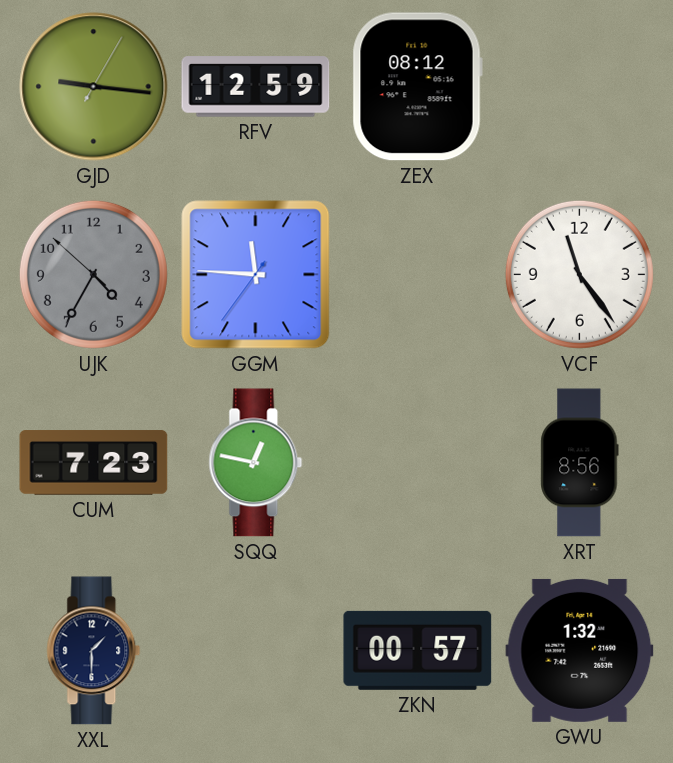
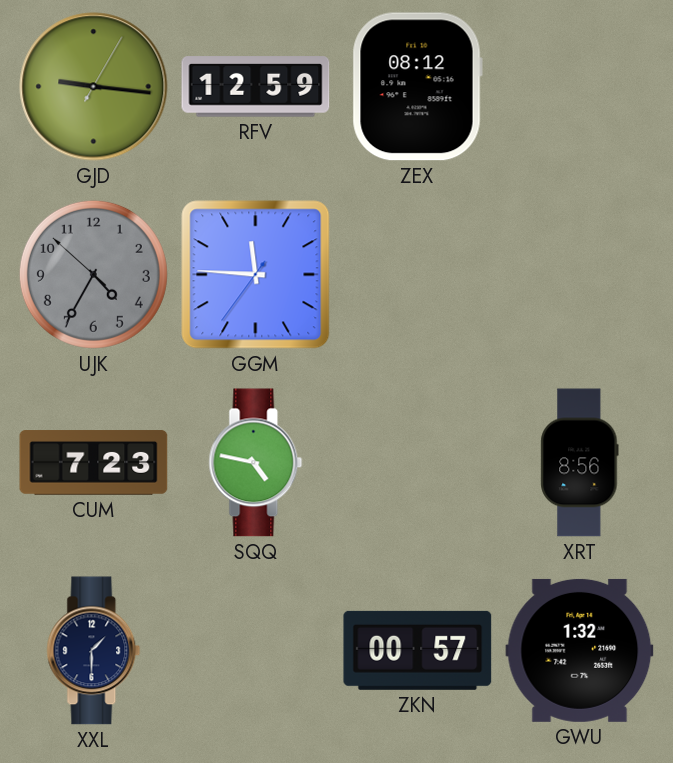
VCF: 11:24 -> none
SQQ: 12:47 -> 4:47
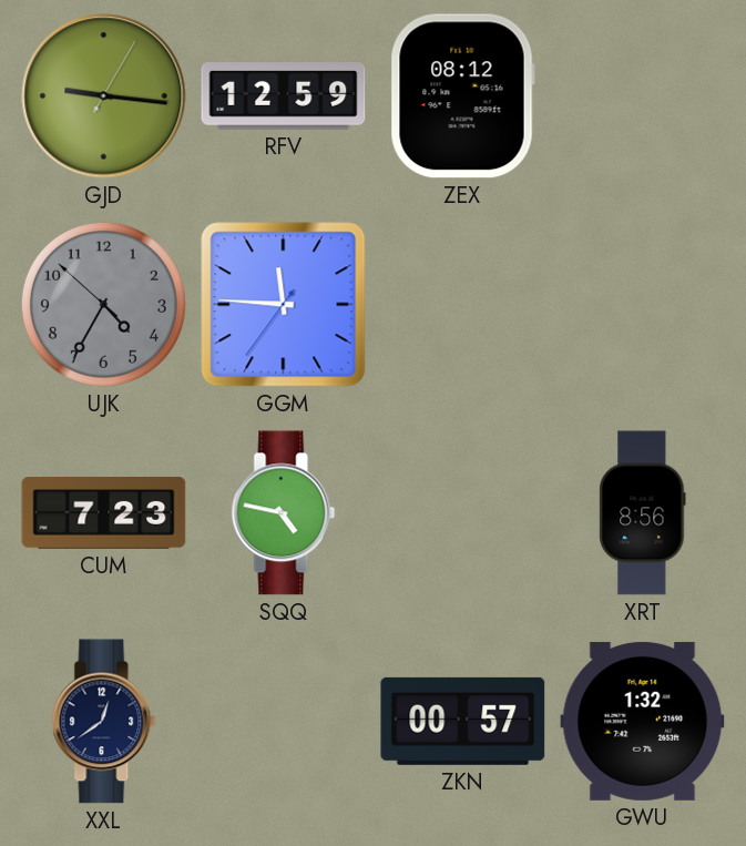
XXL: 1:30 -> 12:39
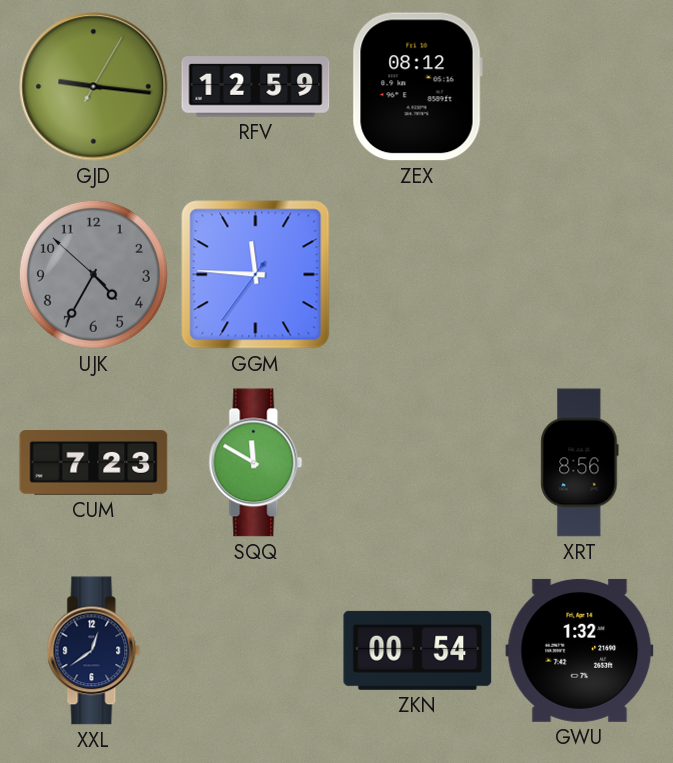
SQQ: 4:47 -> 11:50
ZKN: 00:57 -> 00:54
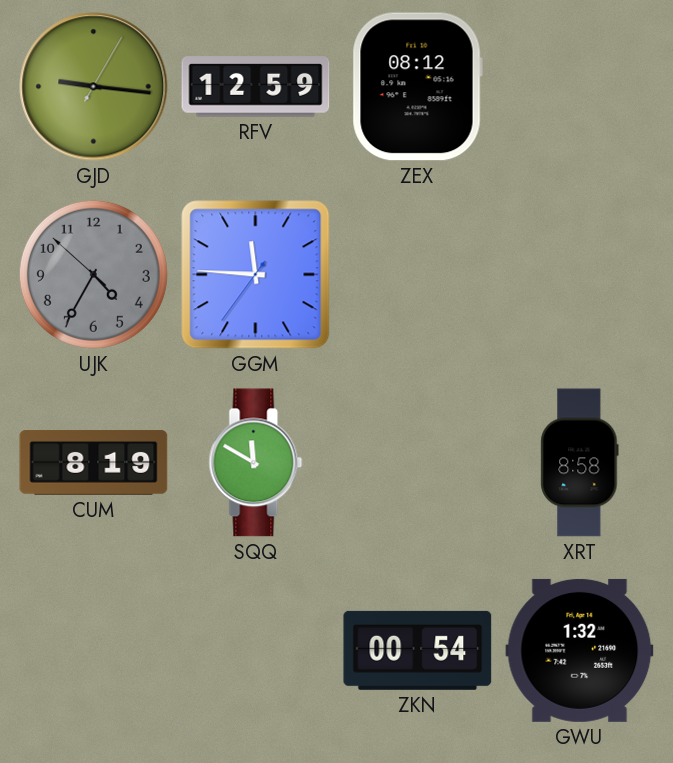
CUM: 7:23 -> 8:19
XRT: 8:56 -> 8:58
XXL: 12:39 -> none
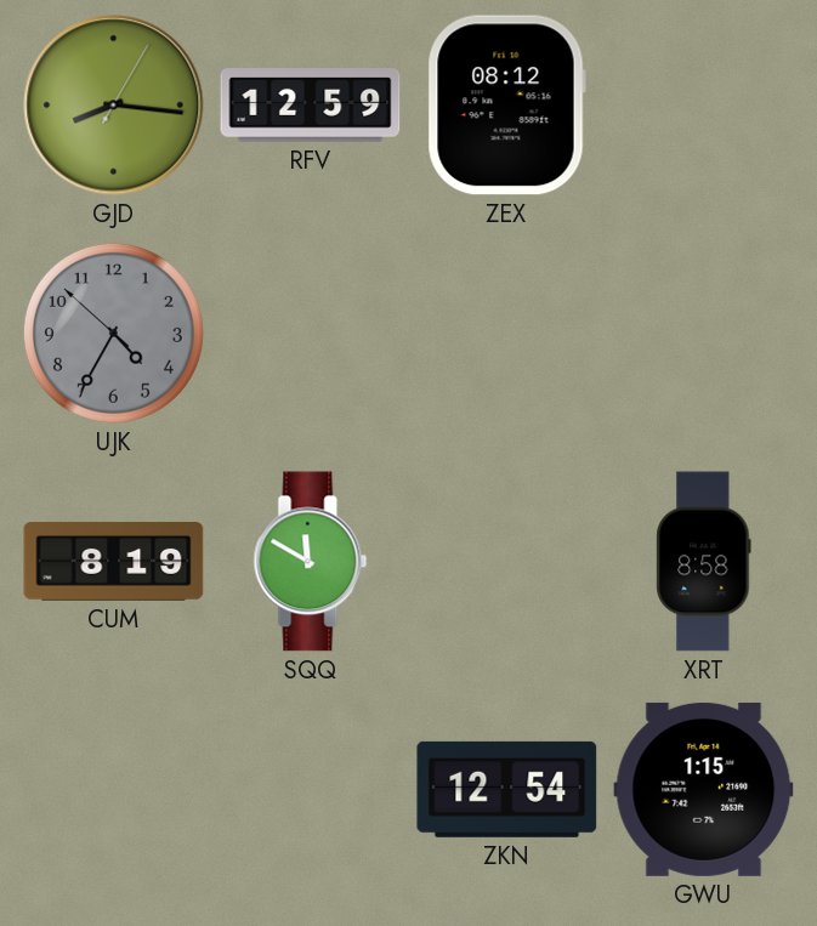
GJD: 9:16 -> 8:16
GGM: 11:45 -> none
ZKN: 00:54 -> 12:54
GWU: 1:32 -> 1:15
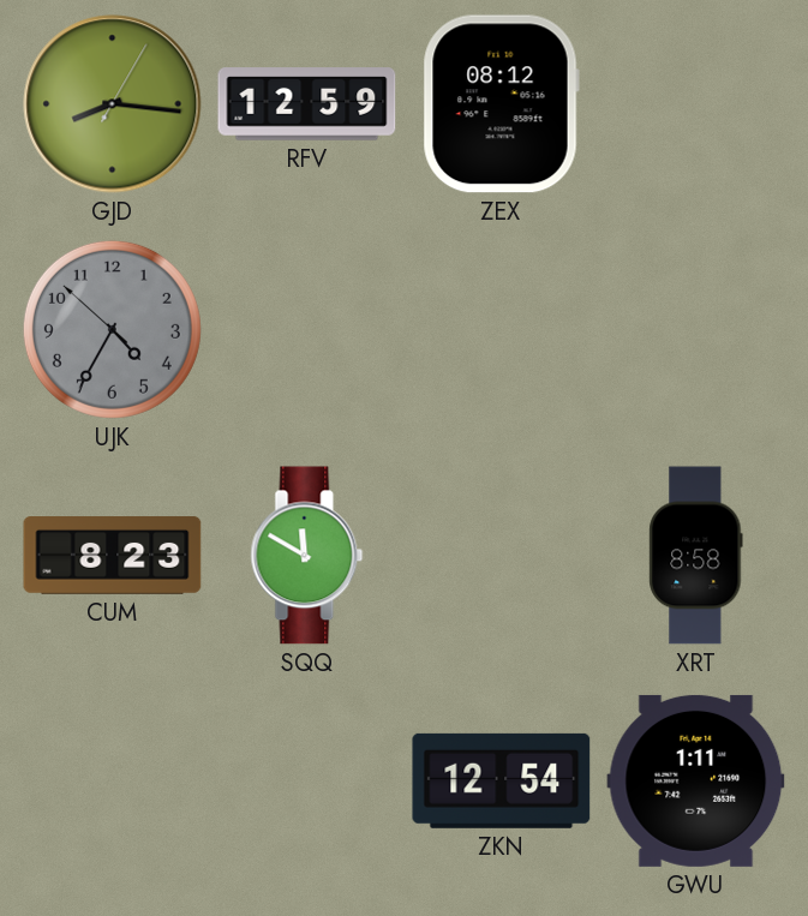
CUM: 8:19 -> 8:23
GWU: 1:15 -> 1:11
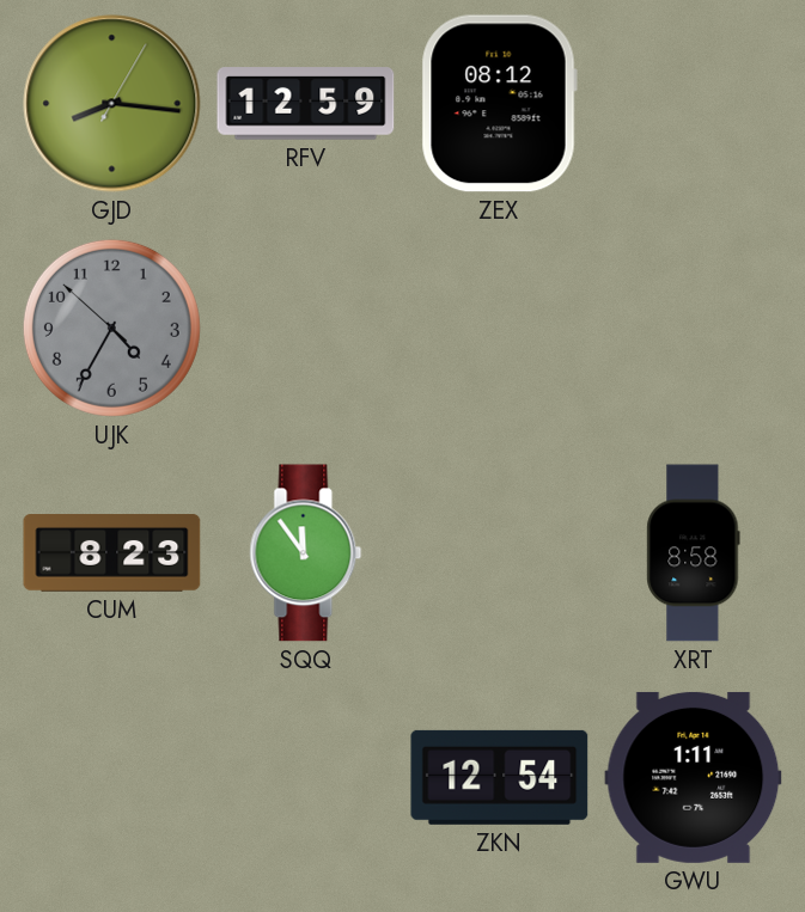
SQQ: 11:50 -> 11:54
